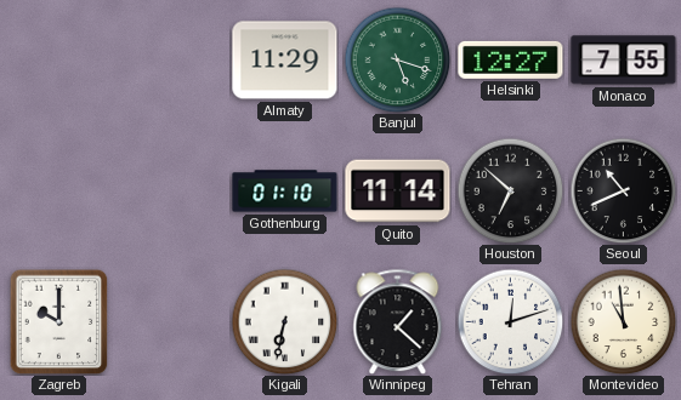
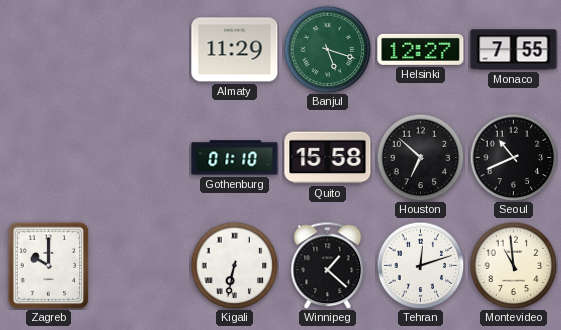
Quito: 11:14 -> 15:58
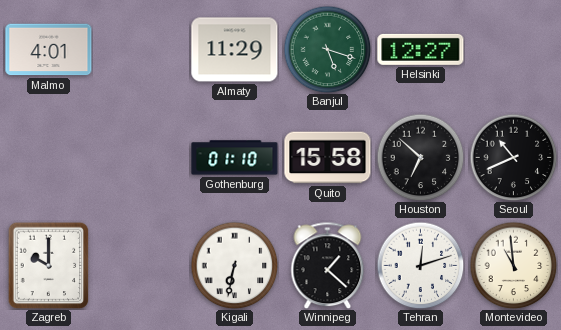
Malmo: none -> 4:01
Monaco: 7:55 -> none
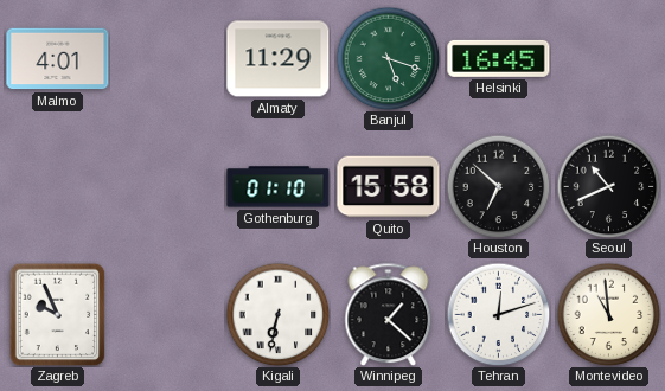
Helsinki: 12:27 -> 16:45
Zagreb: 10:00 -> 9:56
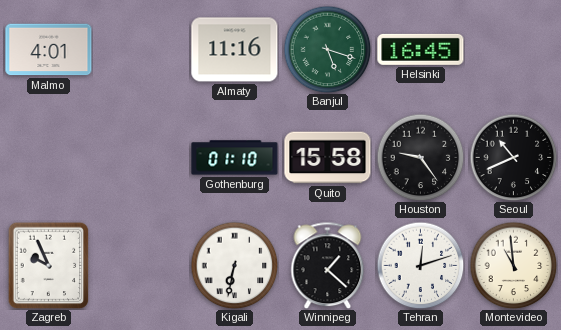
Almaty: 11:29 -> 11:16
Houston: 6:52 -> 9:24
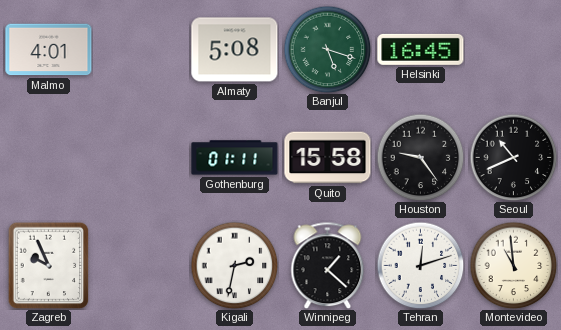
Almaty: 11:16 -> 5:08
Gothenburg: 01:10 -> 01:11
Kigali: 6:32 -> 2:32
